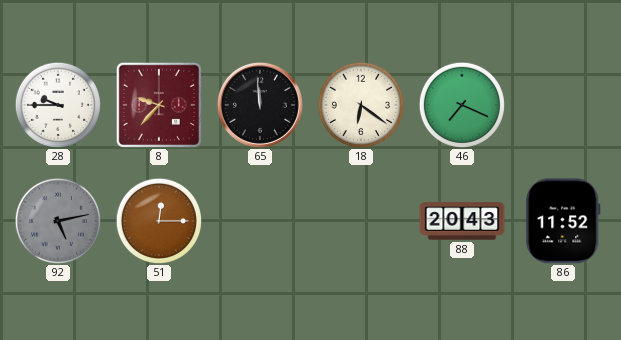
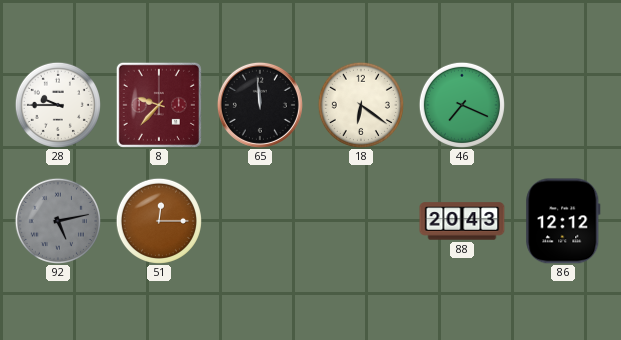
86: 11:52 -> 12:12
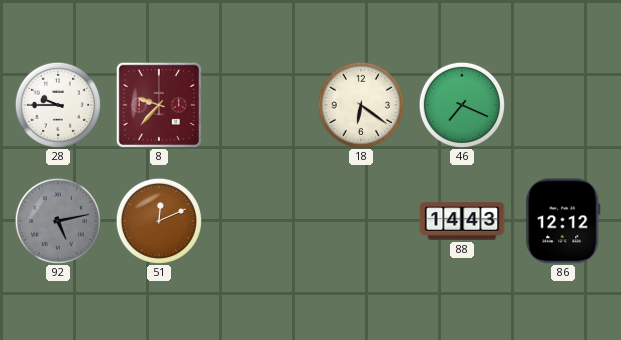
65: 11:59 -> none
51: 12:15 -> 12:11
88: 20:43 -> 14:43
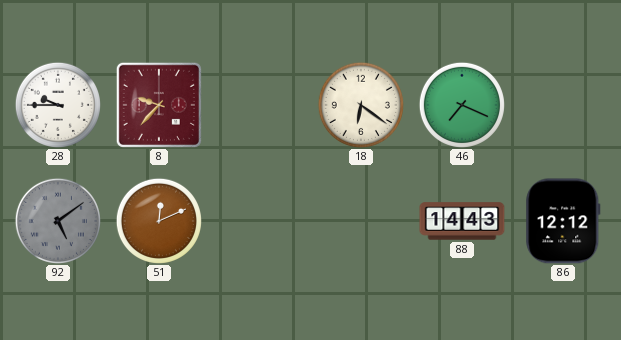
92: 5:13 -> 5:09
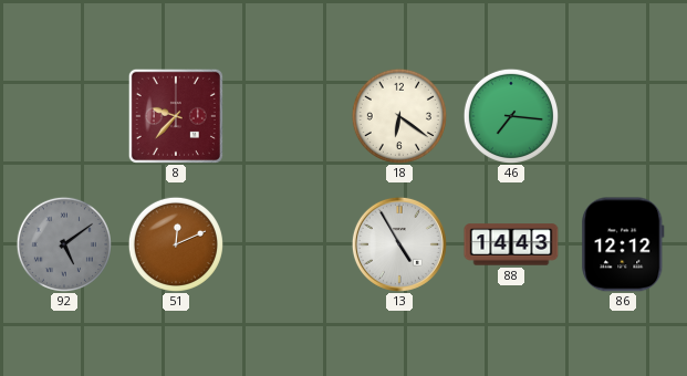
28: 9:45 -> none
46: 7:19 -> 7:16
13: none -> 4:55
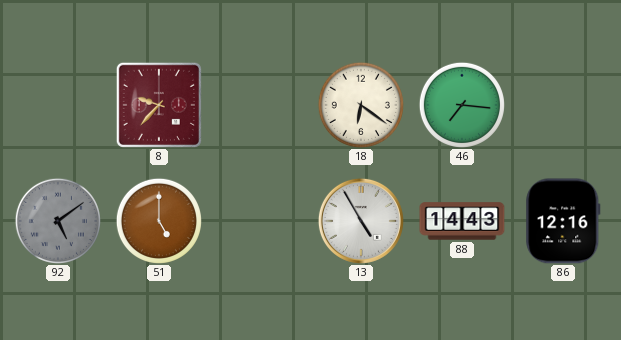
51: 12:11 -> 5:00
86: 12:12 -> 12:16
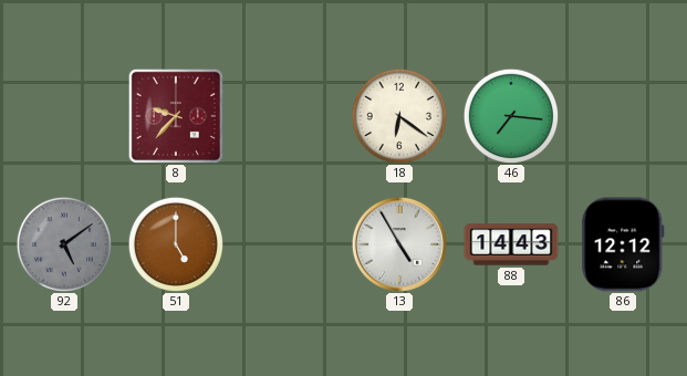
86: 12:16 -> 12:12
